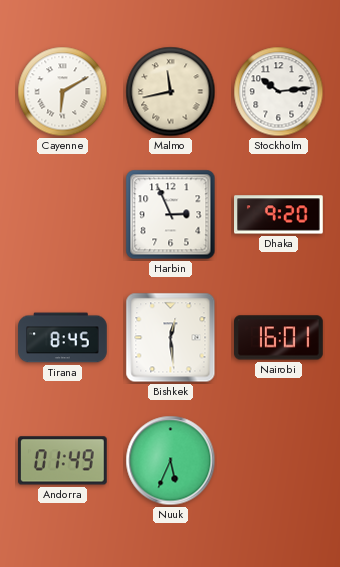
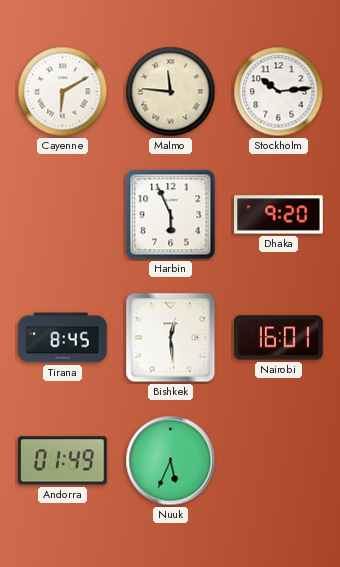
Malmo: 11:43 -> 11:46
Harbin: 2:56 -> 5:56
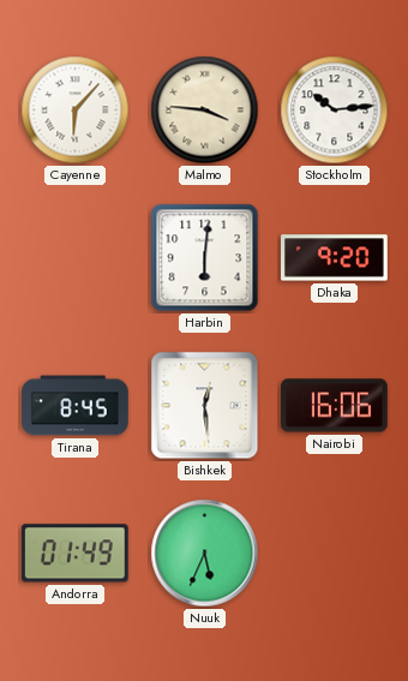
Cayenne: 6:10 -> 6:07
Malmo: 11:46 -> 3:46
Harbin: 5:56 -> 6:01
Nairobi: 16:01 -> 16:06
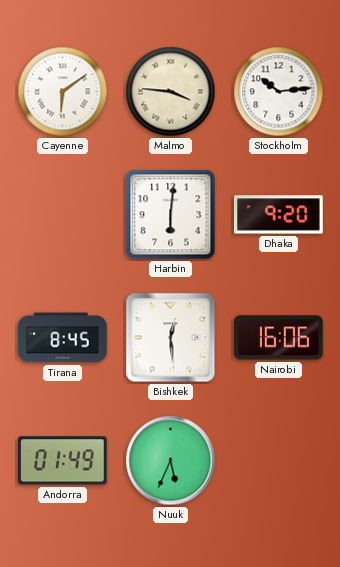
Cayenne: 6:07 -> 6:09
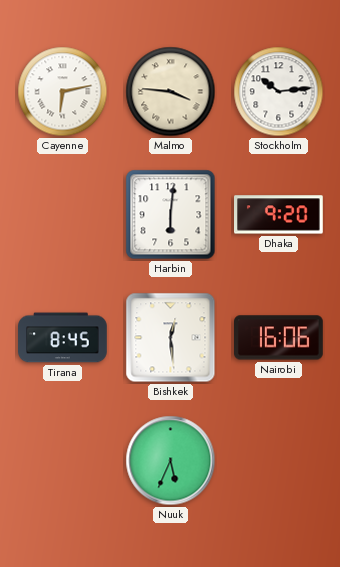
Cayenne: 6:09 -> 6:13
Andorra: 01:49 -> none
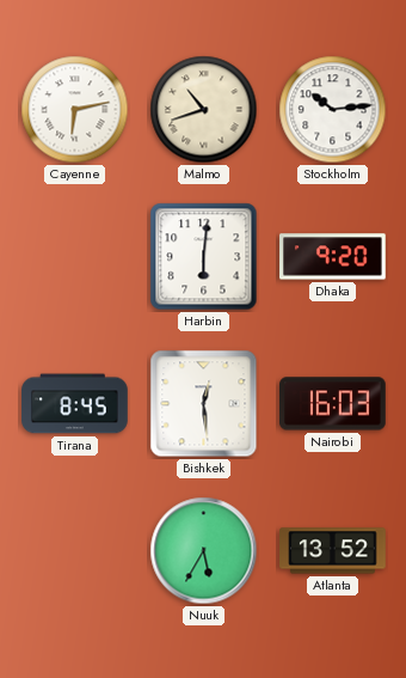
Malmo: 3:46 -> 10:42
Nairobi: 16:06 -> 16:03
Nuuk: 5:34 -> 5:35
Atlanta: none -> 13:52
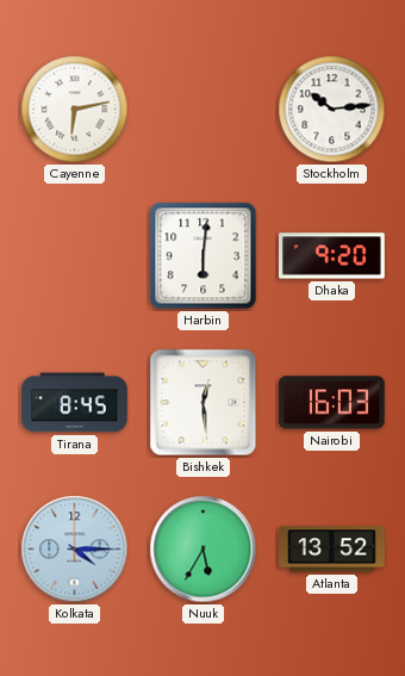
Malmo: 10:42 -> none
Kolkata: none -> 4:15
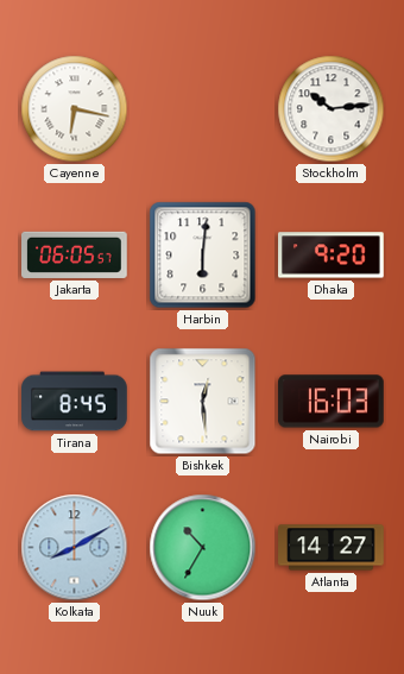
Cayenne: 6:13 -> 6:17
Jakarta: none -> 06:05
Kolkata: 4:15 -> 8:10
Nuuk: 5:35 -> 10:35
Atlanta: 13:52 -> 14:27
